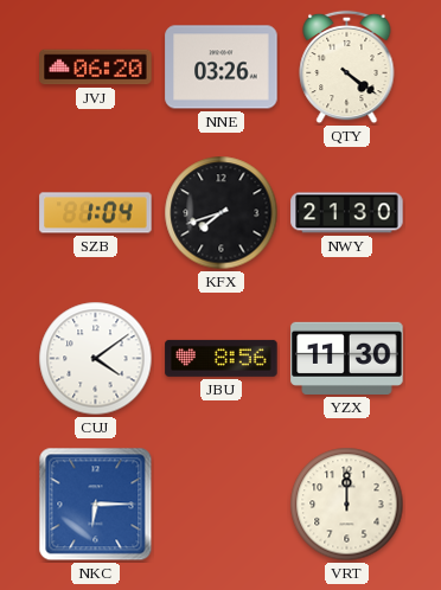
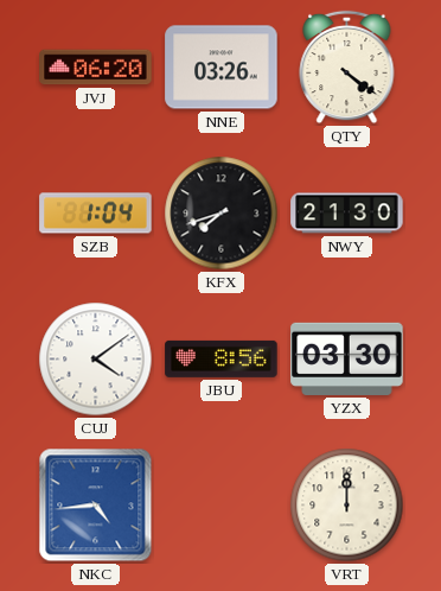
YZX: 11:30 -> 03:30
NKC: 6:15 -> 4:44
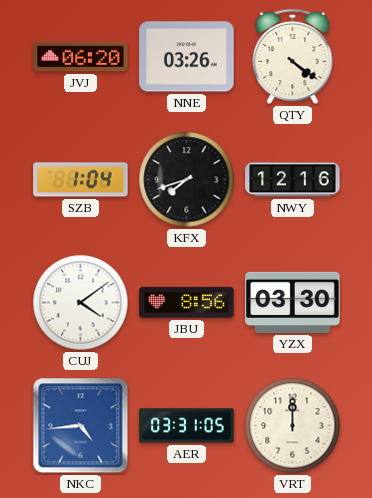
NWY: 21:30 -> 12:16
AER: none -> 03:31
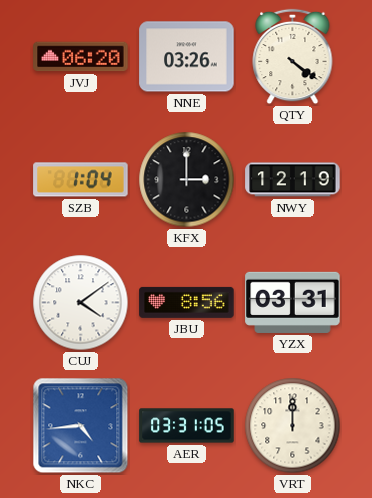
KFX: 7:42 -> 3:00
NWY: 12:16 -> 12:19
YZX: 03:30 -> 03:31
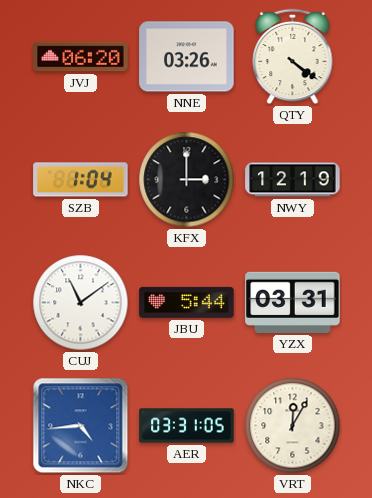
CUJ: 4:09 -> 11:09
JBU: 8:56 -> 5:44
VRT: 12:00 -> 12:05
